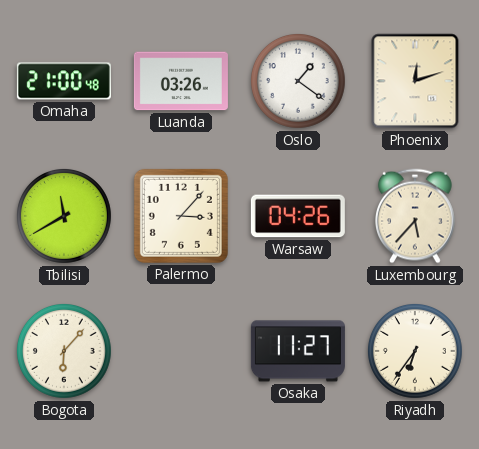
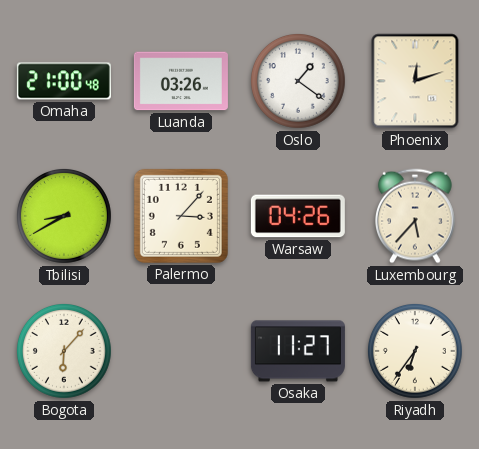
Tbilisi: 11:40 -> 8:40
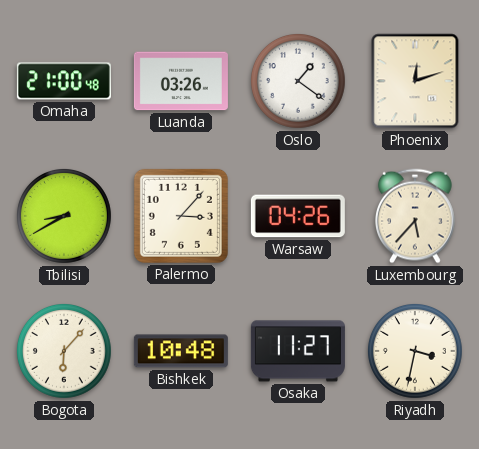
Bishkek: none -> 10:48
Riyadh: 6:36 -> 3:32
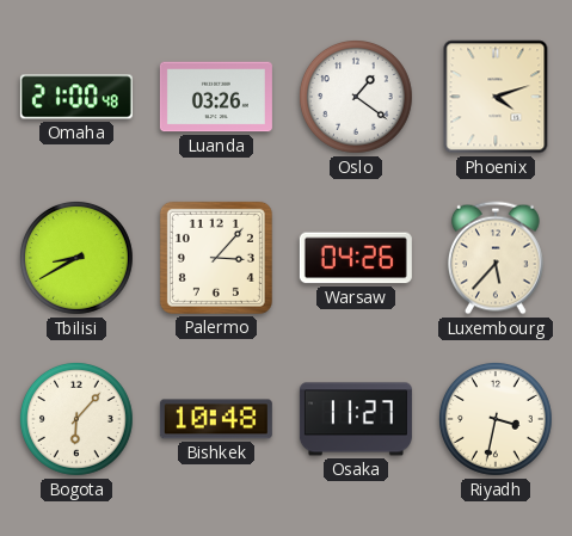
Phoenix: 12:12 -> 4:12
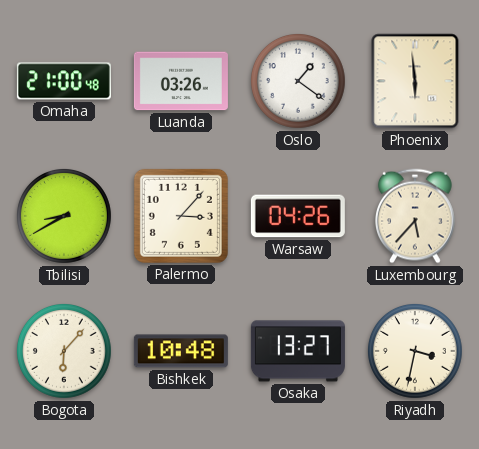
Phoenix: 4:12 -> 5:59
Osaka: 11:27 -> 13:27
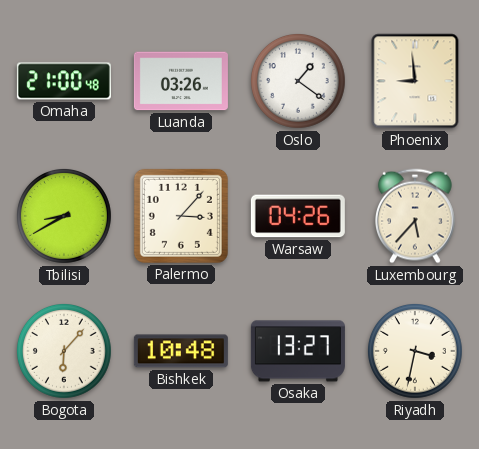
Phoenix: 5:59 -> 8:59
